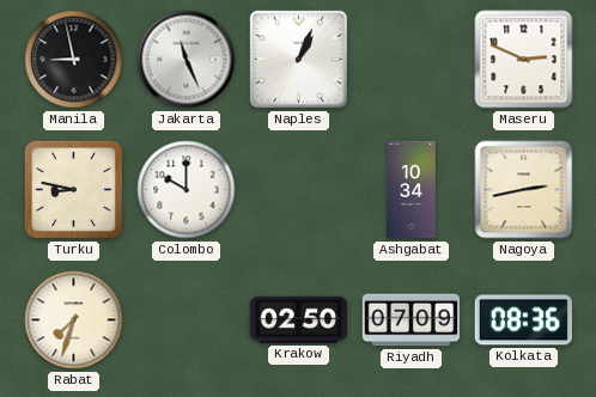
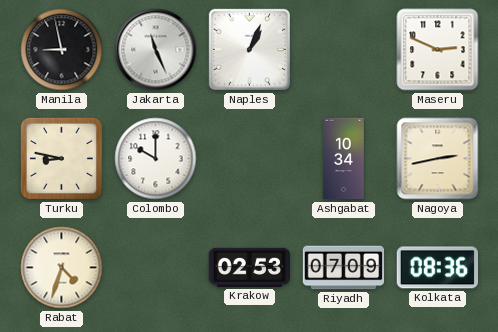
Rabat: 7:33 -> 4:33
Krakow: 02:50 -> 02:53
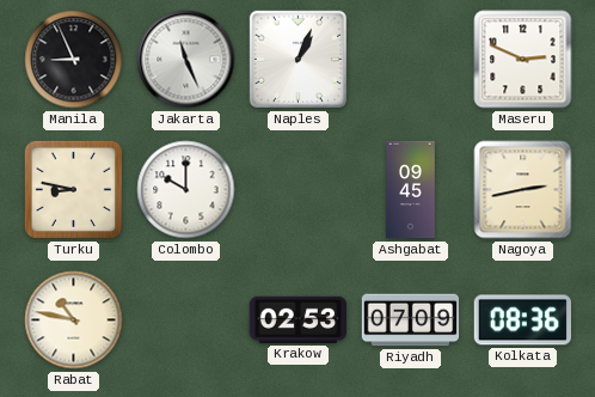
Manila: 8:58 -> 8:56
Ashgabat: 10:34 -> 09:45
Rabat: 4:33 -> 10:47
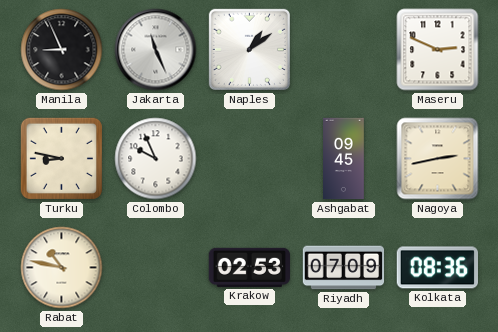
Naples: 1:04 -> 1:09
Colombo: 10:00 -> 9:56
